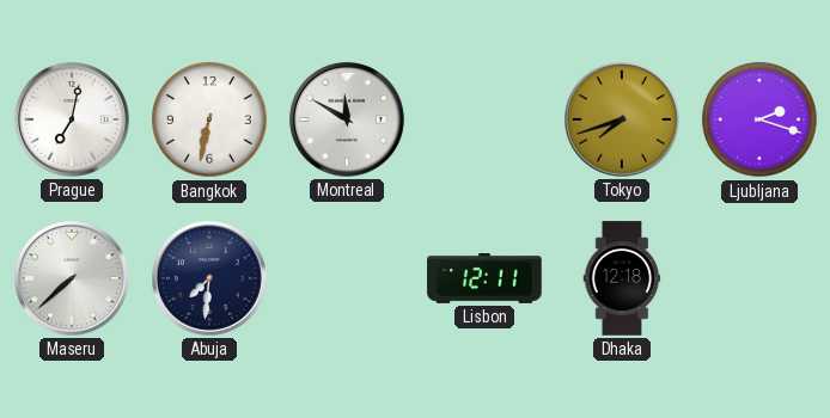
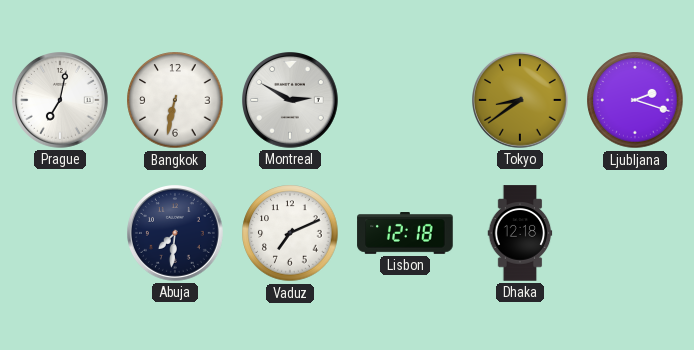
Montreal: 11:50 -> 2:50
Tokyo: 7:42 -> 8:39
Maseru: 7:38 -> none
Vaduz: none -> 7:11
Lisbon: 12:11 -> 12:18
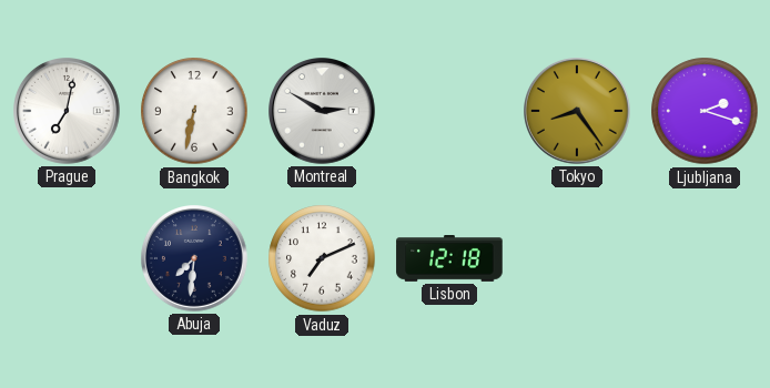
Tokyo: 8:39 -> 8:24
Dhaka: 12:18 -> none
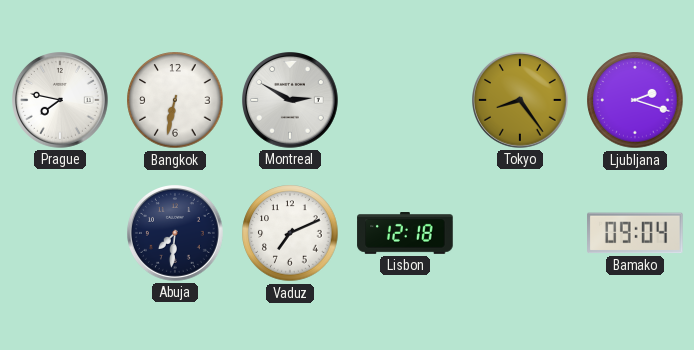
Prague: 7:02 -> 7:47
Bamako: none -> 09:04
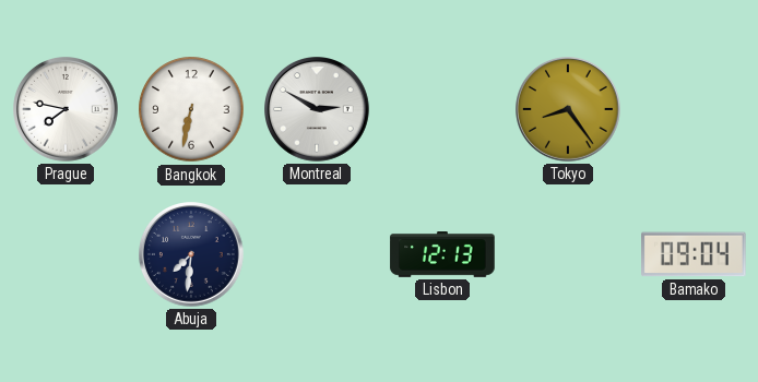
Ljubljana: 2:18 -> none
Vaduz: 7:11 -> none
Lisbon: 12:18 -> 12:13
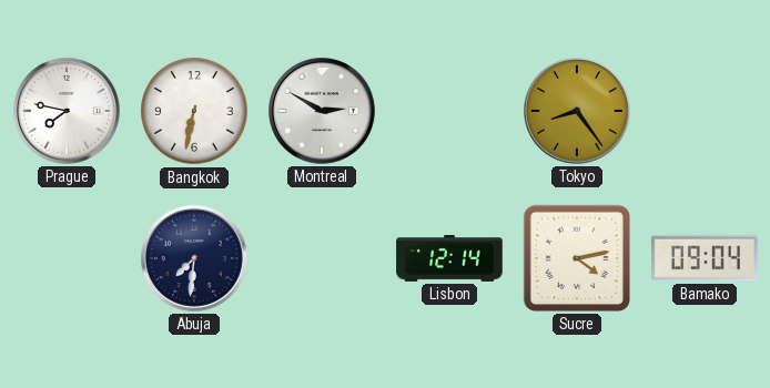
Lisbon: 12:13 -> 12:14
Sucre: none -> 4:13
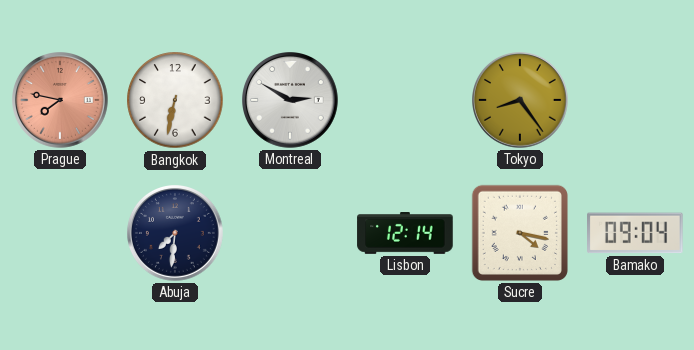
Prague dial: white -> salmon
Sucre: 4:13 -> 4:17
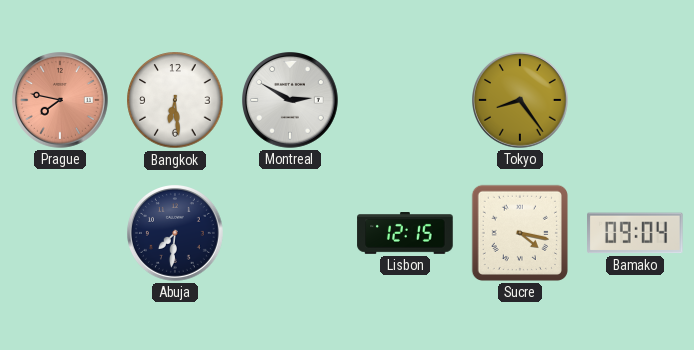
Bangkok: 6:32 -> 6:29
Lisbon: 12:14 -> 12:15
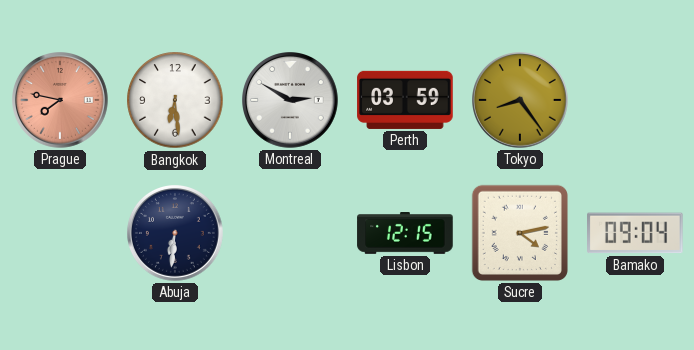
Perth: none -> 03:59
Abuja: 7:31 -> 6:31
Sucre: 4:17 -> 4:13
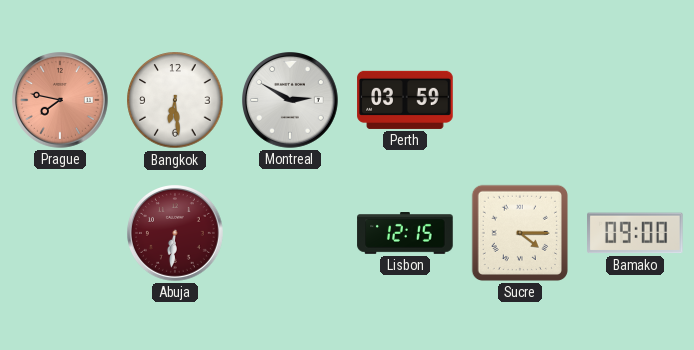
Tokyo: 8:24 -> none
Abuja dial: navy -> burgundy
Sucre: 4:13 -> 4:15
Bamako: 09:04 -> 09:00
